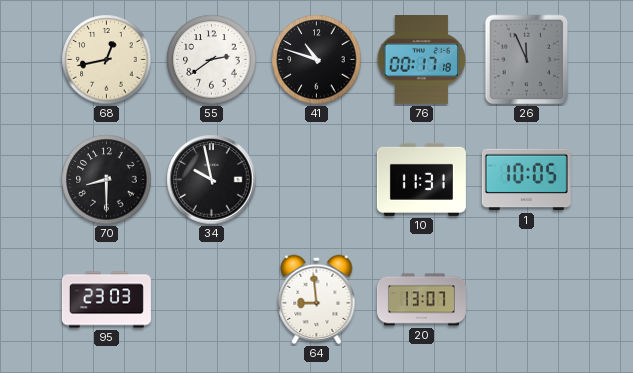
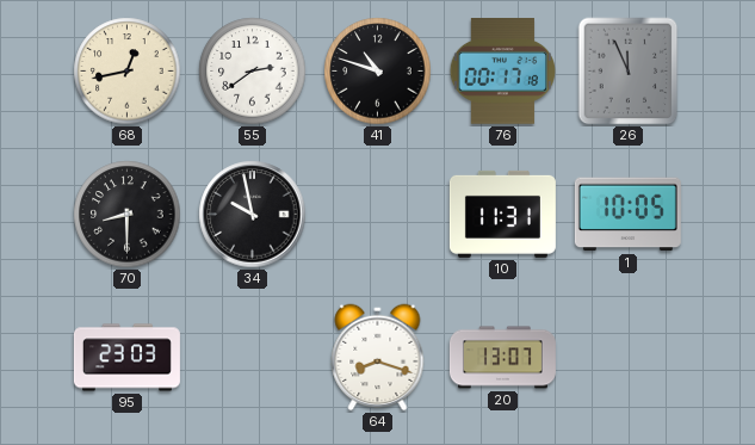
64: 8:59 -> 8:18
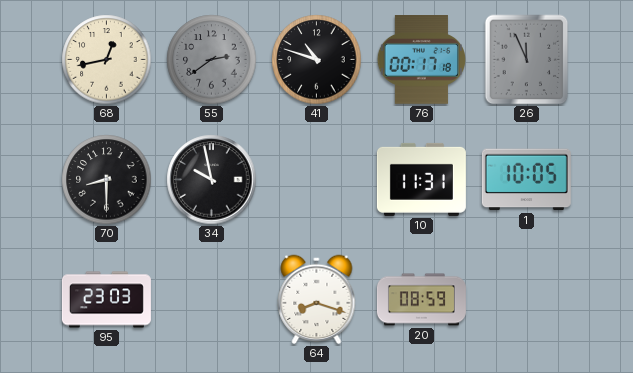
55 dial: white -> grey
20: 13:07 -> 08:59
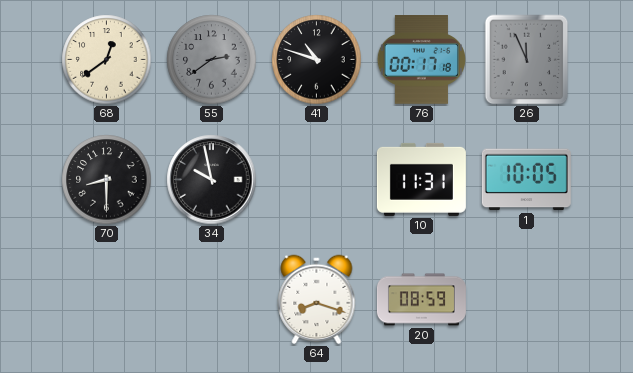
68: 12:43 -> 12:39
95: 23:03 -> none
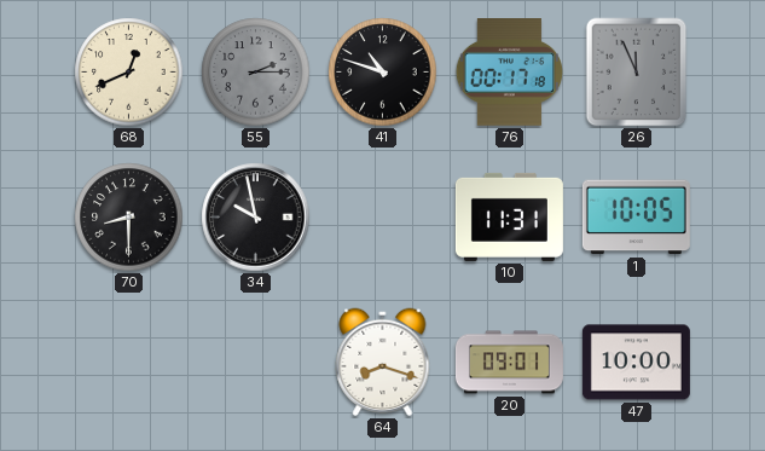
68: 12:39 -> 12:41
55: 2:39 -> 2:15
20: 08:59 -> 09:01
47: none -> 10:00
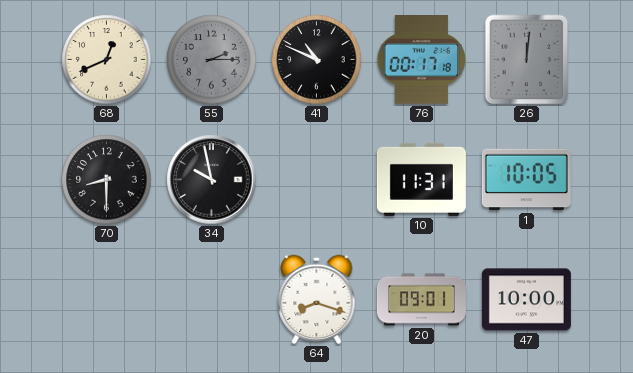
41: 10:48 -> 10:49
26: 11:56 -> 12:01
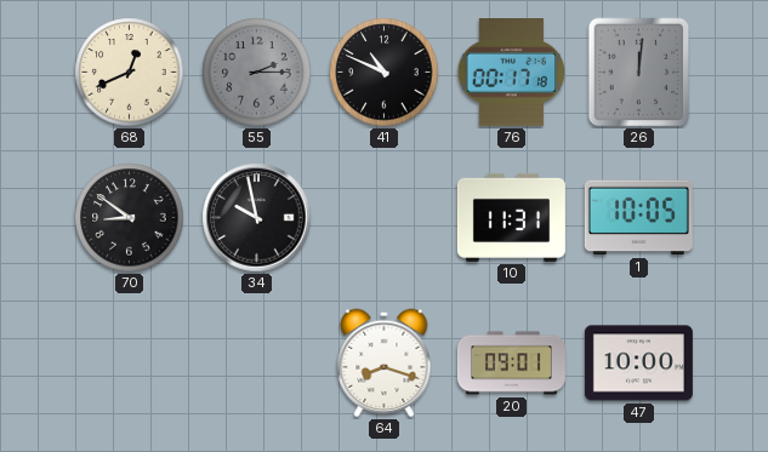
70: 8:30 -> 8:51
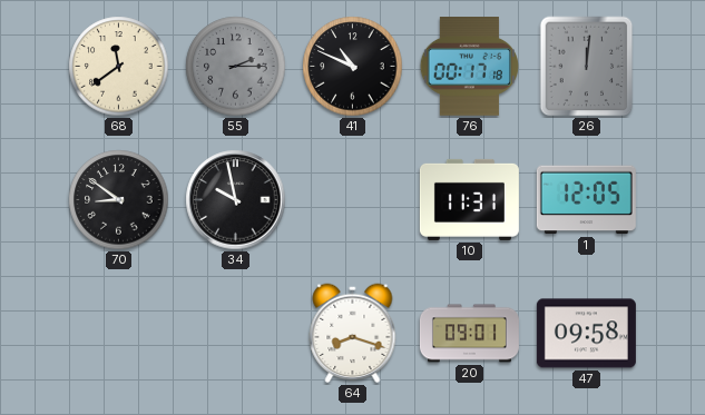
68: 12:41 -> 11:39
1: 10:05 -> 12:05
47: 10:00 -> 09:58
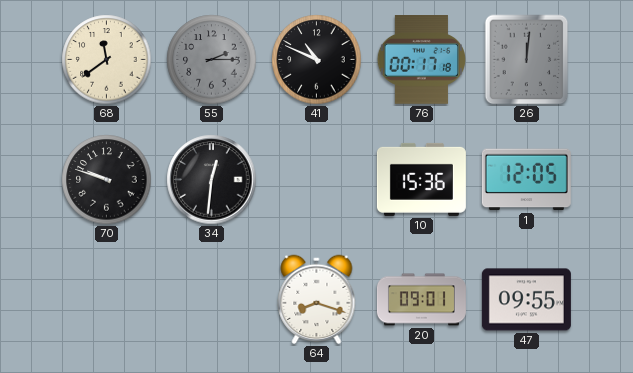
70: 8:51 -> 9:48
34: 9:58 -> 12:31
10: 11:31 -> 15:36
47: 09:58 -> 09:55
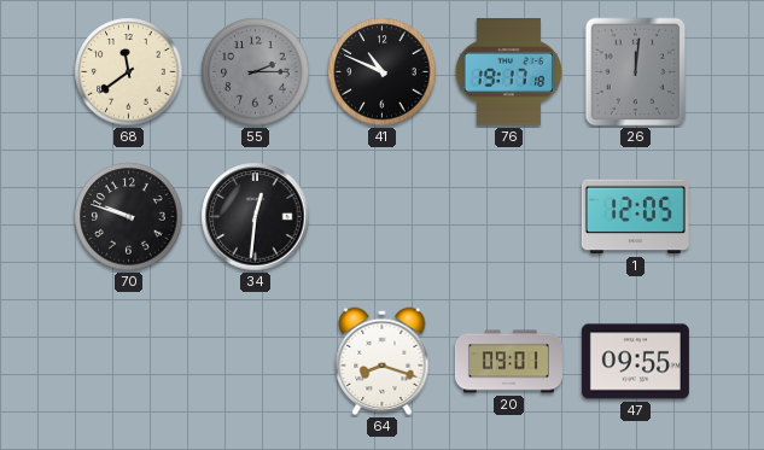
76: 00:17 -> 19:17
10: 15:36 -> none
